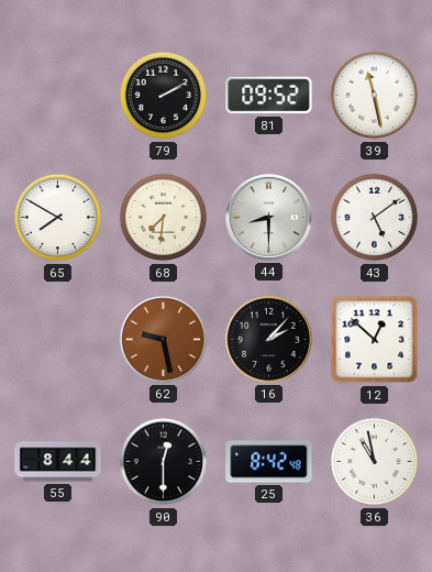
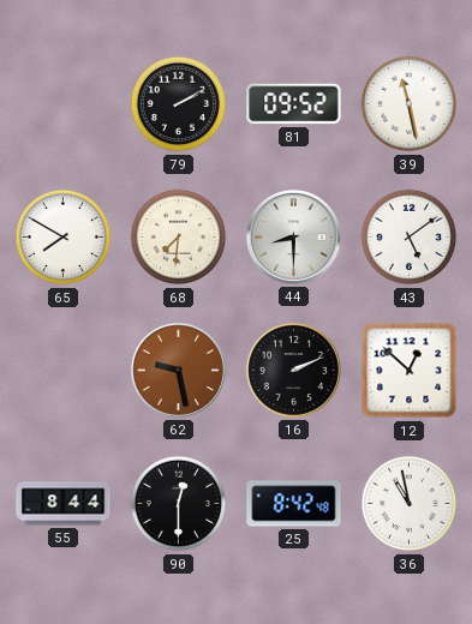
16: 2:07 -> 2:11
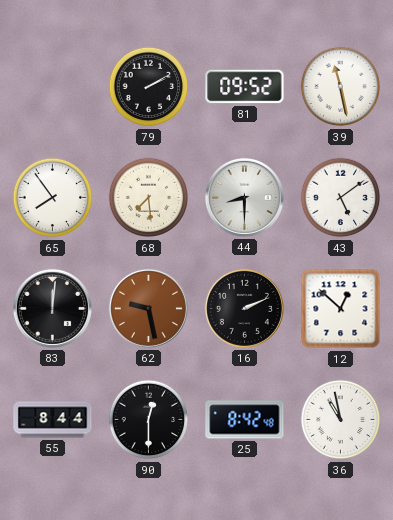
65: 7:50 -> 7:54
68: 7:31 -> 7:29
83: none -> 12:01
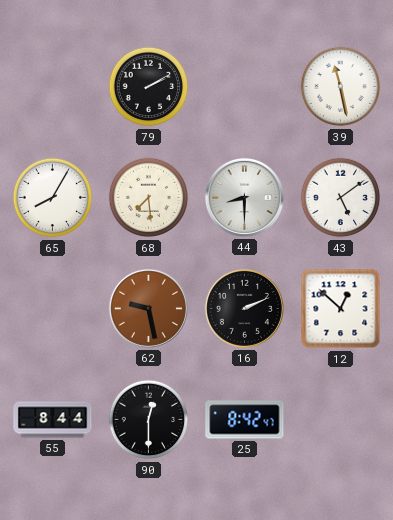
81: 09:52 -> none
65: 7:54 -> 8:05
83: 12:01 -> none
25: 8:42:48 -> 8:42:47
36: 10:58 -> none
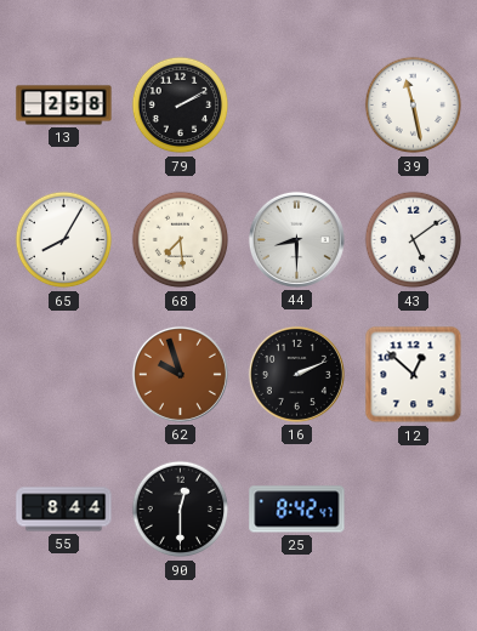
13: none -> 2:58
62: 9:28 -> 9:57
